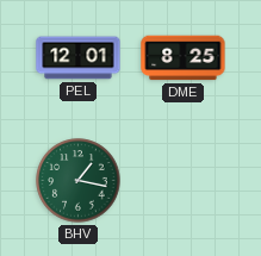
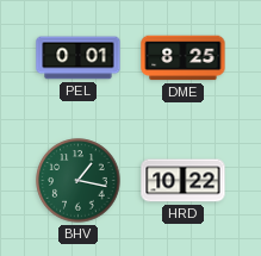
PEL: 12:01 -> 0:01
HRD: none -> 10:22
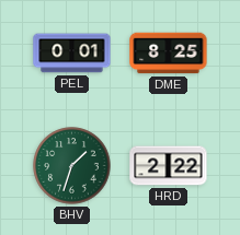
BHV: 1:17 -> 1:33
HRD: 10:22 -> 2:22
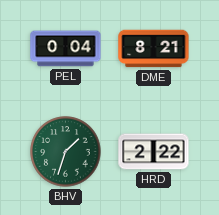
PEL: 0:01 -> 0:04
DME: 8:25 -> 8:21
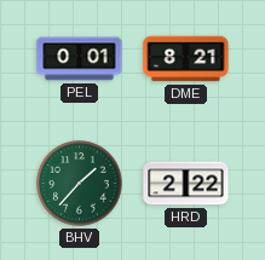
PEL: 0:04 -> 0:01
BHV: 1:33 -> 1:37
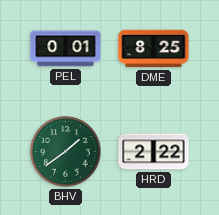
DME: 8:21 -> 8:25
BHV: 1:37 -> 1:39
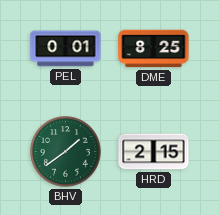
HRD: 2:22 -> 2:15
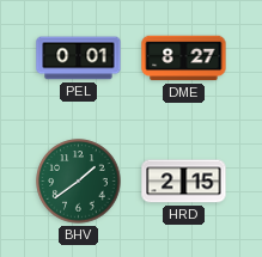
DME: 8:25 -> 8:27
